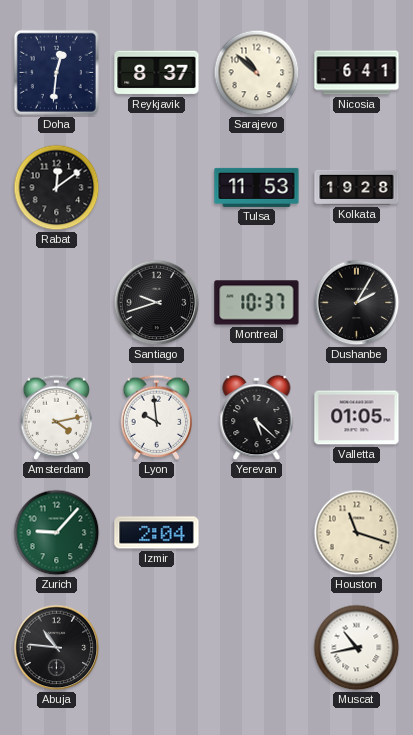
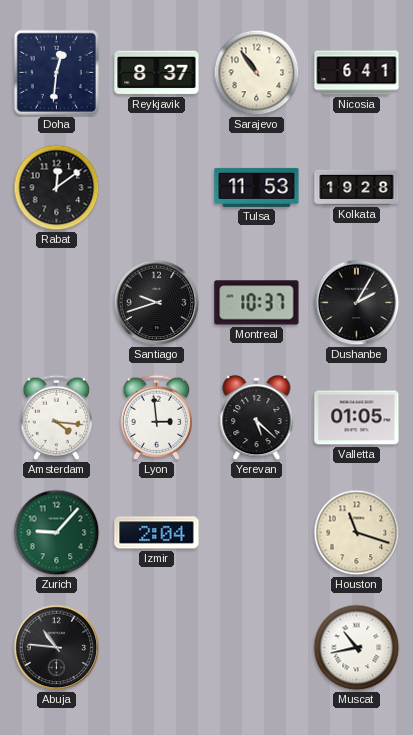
Sarajevo: 10:52 -> 10:54
Amsterdam: 4:13 -> 4:16
Lyon: 9:59 -> 2:59
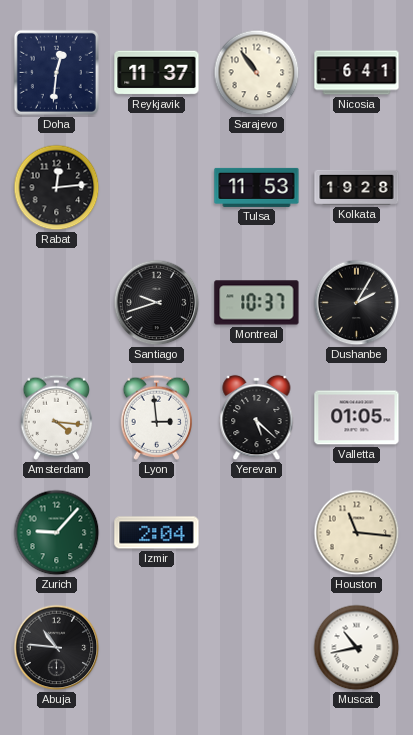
Reykjavik: 8:37 -> 11:37
Rabat: 12:09 -> 12:14
Houston: 11:18 -> 11:16
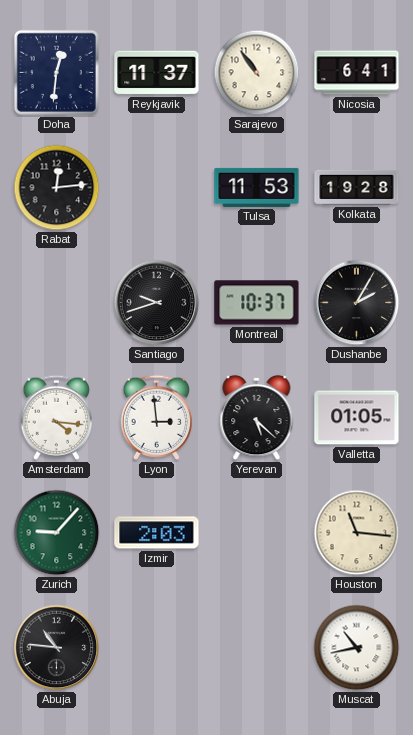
Izmir: 2:04 -> 2:03
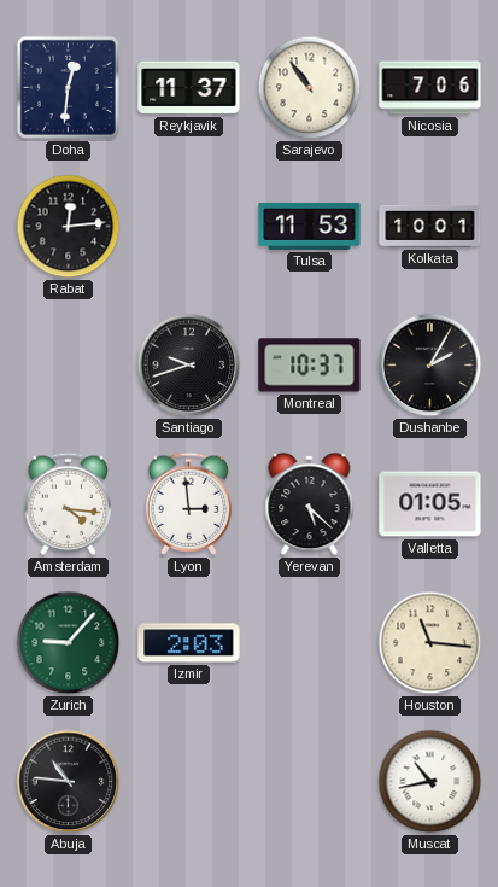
Nicosia: 6:41 -> 7:06
Kolkata: 19:28 -> 10:01
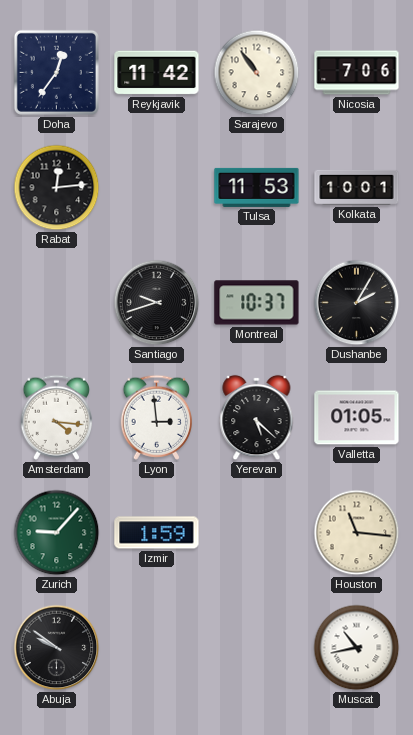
Doha: 12:31 -> 12:36
Reykjavik: 11:37 -> 11:42
Izmir: 2:03 -> 1:59
Abuja: 10:46 -> 9:51
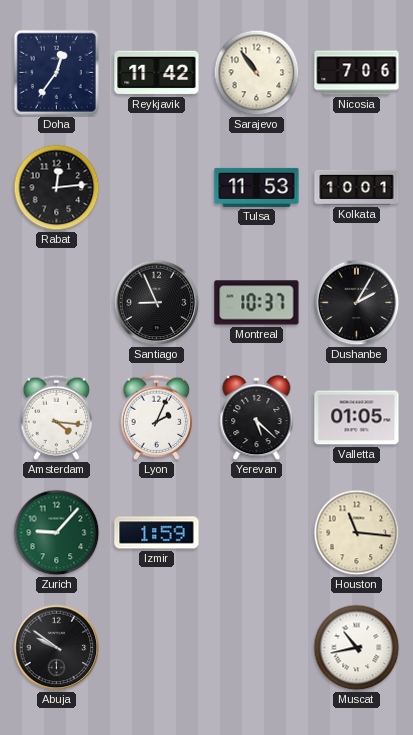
Santiago: 9:42 -> 8:56
Lyon: 2:59 -> 2:04
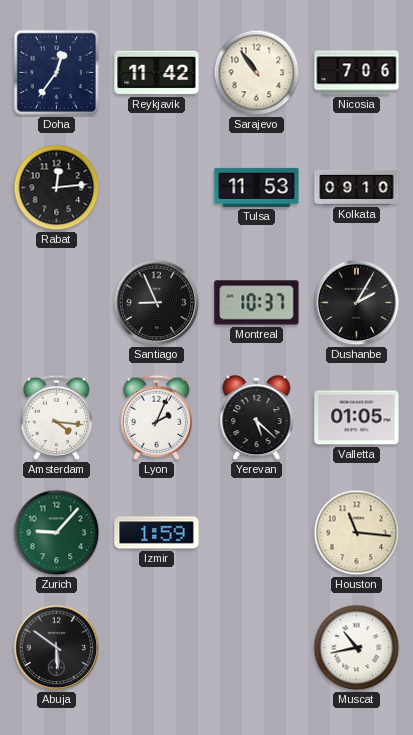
Kolkata: 10:01 -> 09:10
Abuja: 9:51 -> 5:51
